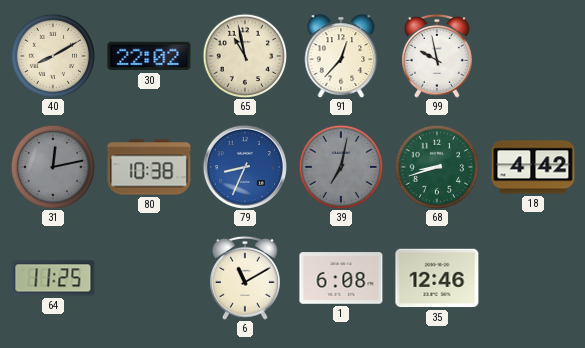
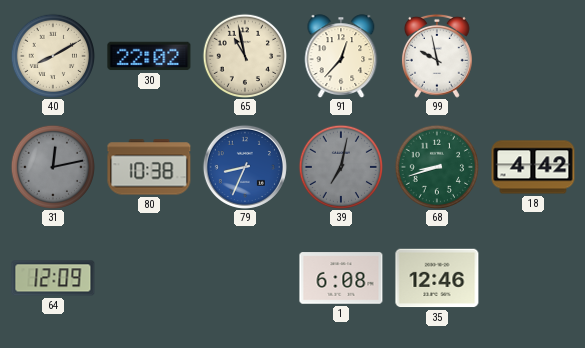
64: 11:25 -> 12:09
6: 11:10 -> none
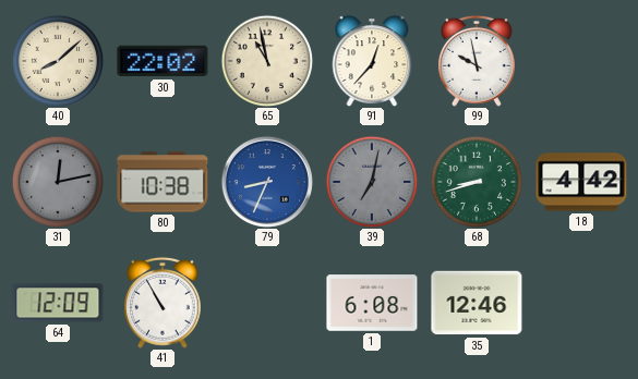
40: 8:10 -> 8:08
41: none -> 10:55
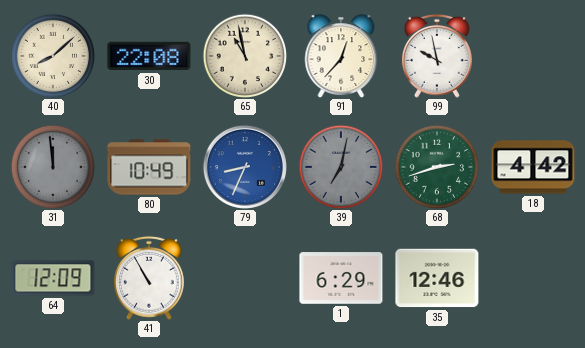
30: 22:02 -> 22:08
31: 12:13 -> 11:59
80: 10:38 -> 10:49
68: 8:42 -> 2:42
1: 6:08 -> 6:29
